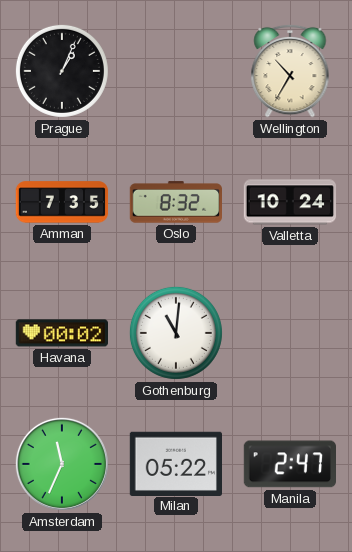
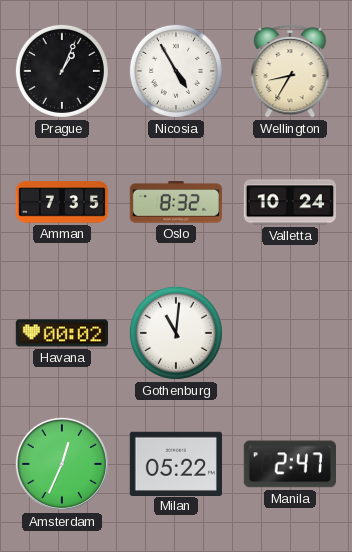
Nicosia: none -> 4:55
Wellington: 10:35 -> 8:35
Amsterdam: 11:34 -> 12:34
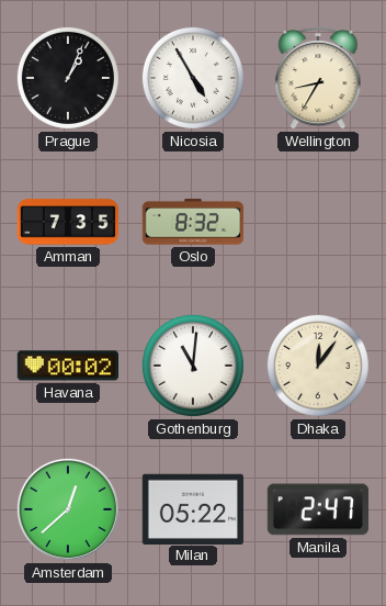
Valletta: 10:24 -> none
Dhaka: none -> 12:06
Amsterdam: 12:34 -> 12:38
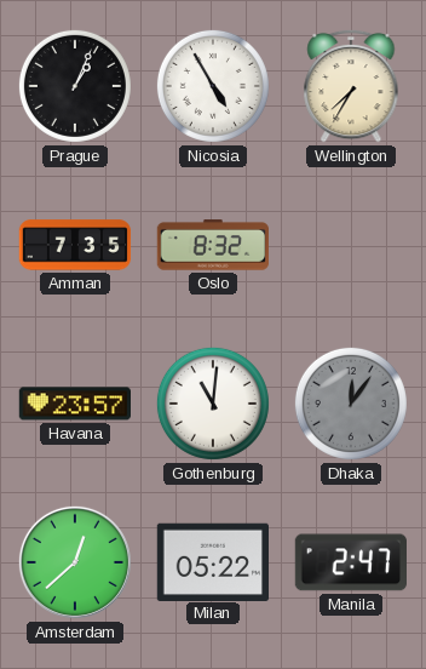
Wellington: 8:35 -> 7:35
Havana: 00:02 -> 23:57
Dhaka dial: cream -> grey
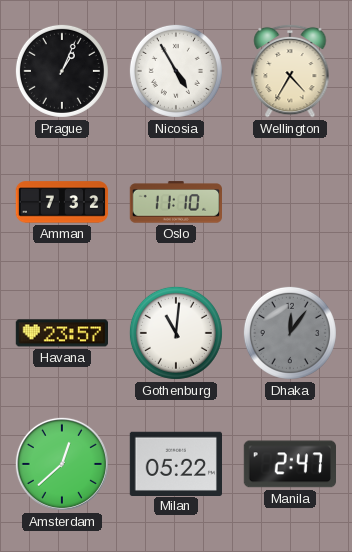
Wellington: 7:35 -> 4:35
Amman: 7:35 -> 7:32
Oslo: 8:32 -> 11:10
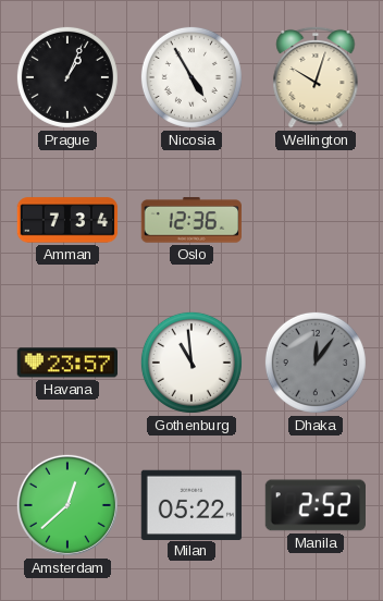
Wellington: 4:35 -> 10:03
Amman: 7:32 -> 7:34
Oslo: 11:10 -> 12:36
Gothenburg: 11:01 -> 10:59
Manila: 2:47 -> 2:52
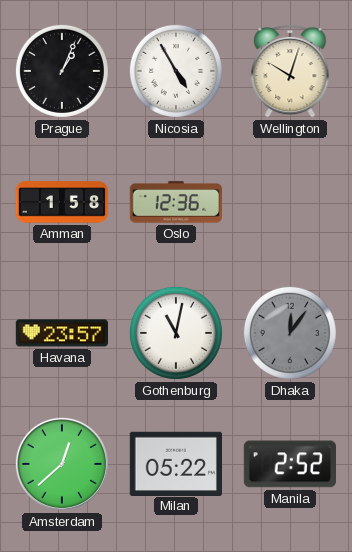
Amman: 7:34 -> 1:58
Gothenburg: 10:59 -> 11:02
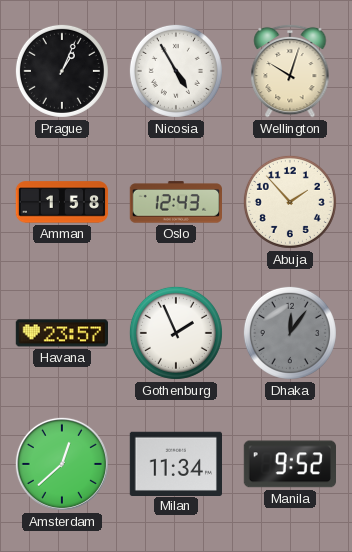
Oslo: 12:36 -> 12:43
Abuja: none -> 1:53
Gothenburg: 11:02 -> 1:56
Milan: 05:22 -> 11:34
Manila: 2:52 -> 9:52
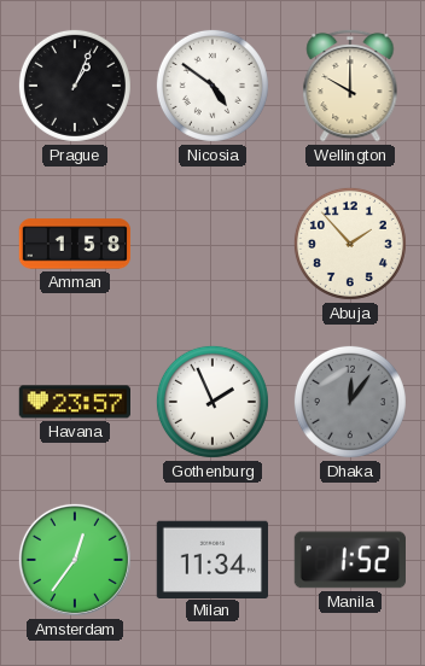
Nicosia: 4:55 -> 4:51
Wellington: 10:03 -> 10:00
Oslo: 12:43 -> none
Amsterdam: 12:38 -> 12:36
Manila: 9:52 -> 1:52
